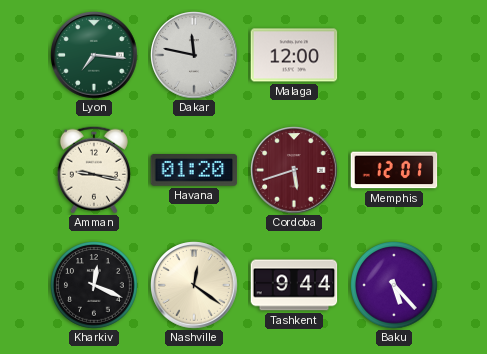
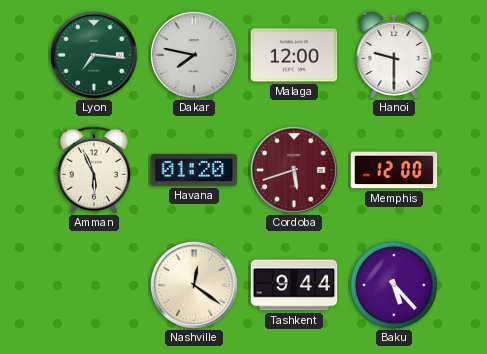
Dakar: 11:47 -> 7:47
Hanoi: none -> 9:30
Amman: 9:17 -> 5:56
Memphis: 12:01 -> 12:00
Kharkiv: 12:19 -> none
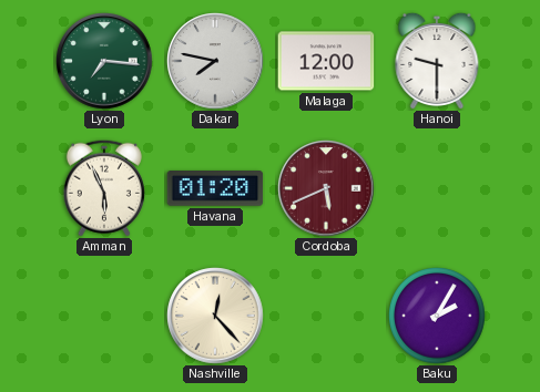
Cordoba: 5:42 -> 5:41
Memphis: 12:00 -> none
Nashville: 12:21 -> 12:23
Tashkent: 9:44 -> none
Baku: 5:23 -> 2:05
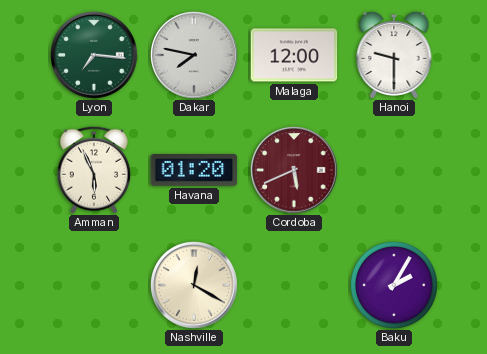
Nashville: 12:23 -> 12:20
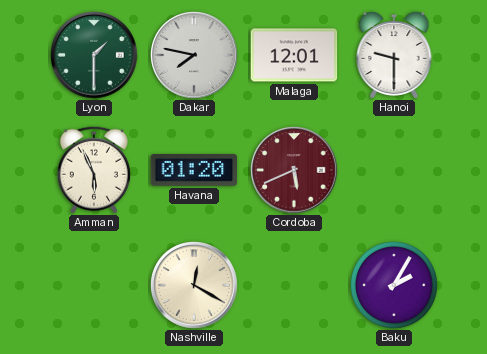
Lyon: 7:16 -> 1:30
Malaga: 12:00 -> 12:01
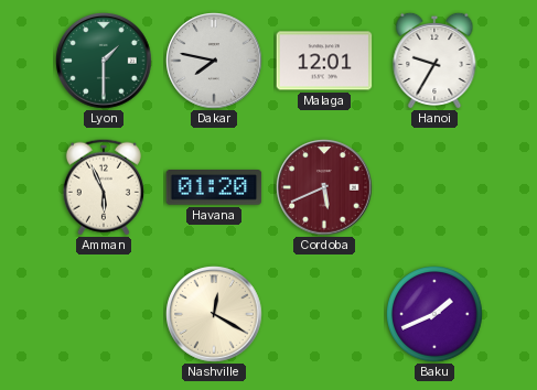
Hanoi: 9:30 -> 9:35
Baku: 2:05 -> 1:41
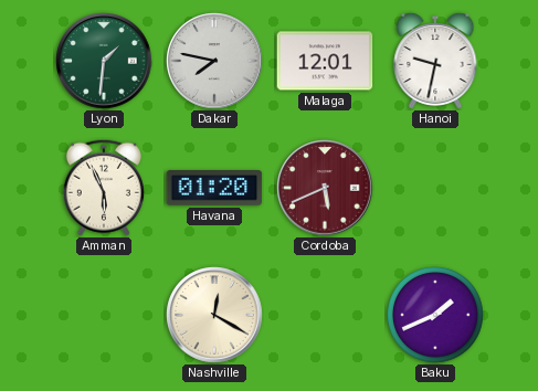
Lyon: 1:30 -> 1:31
Hanoi: 9:35 -> 9:32
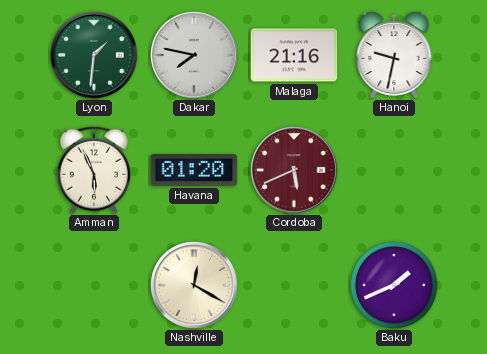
Malaga: 12:01 -> 21:16
